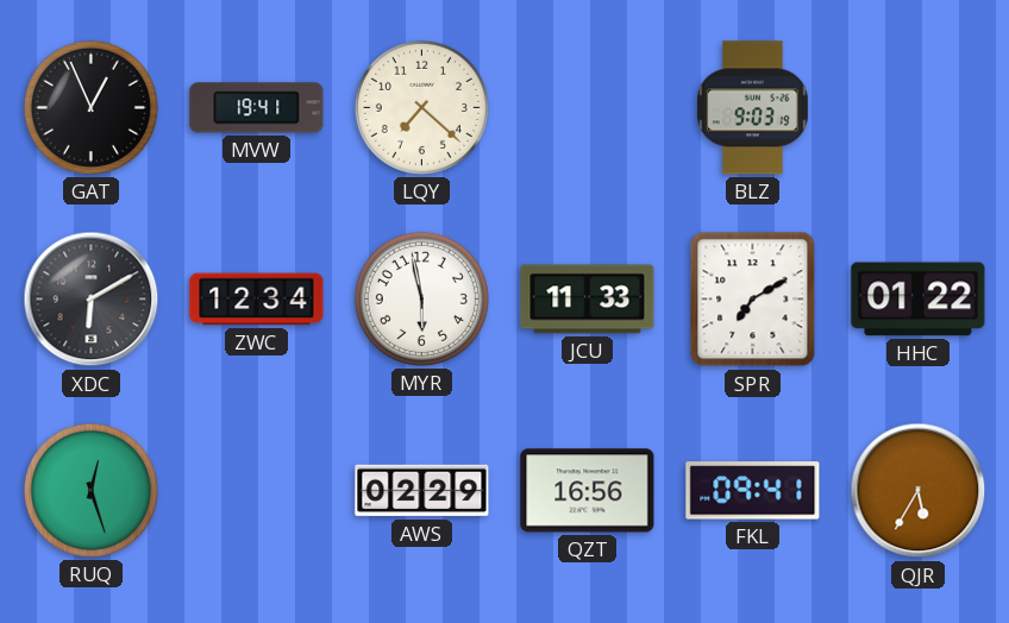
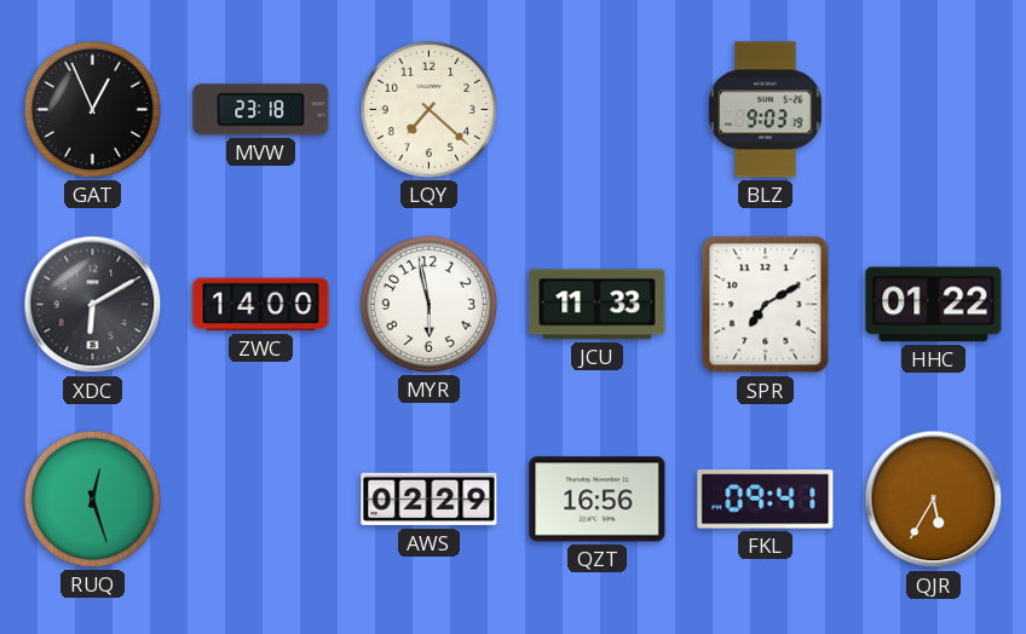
MVW: 19:41 -> 23:18
ZWC: 12:34 -> 14:00
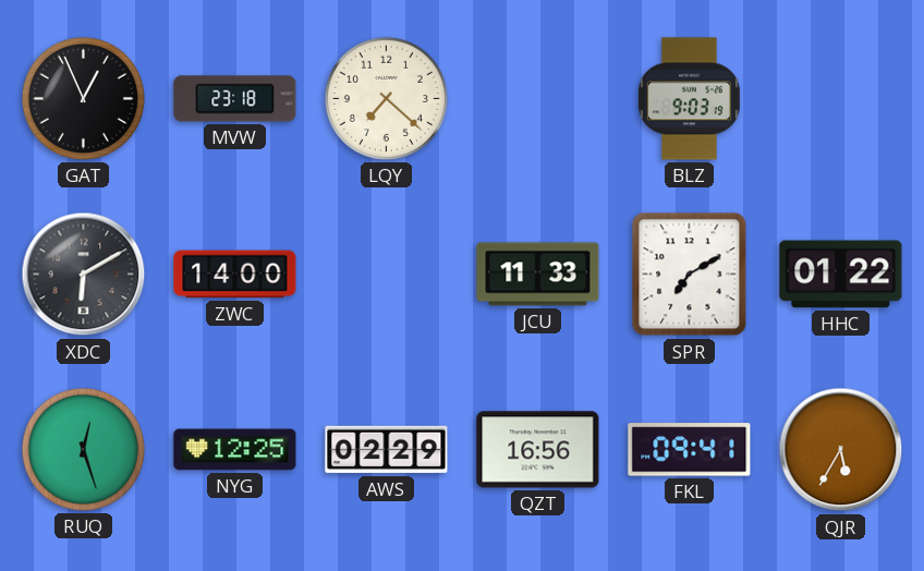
MYR: 5:58 -> none
NYG: none -> 12:25
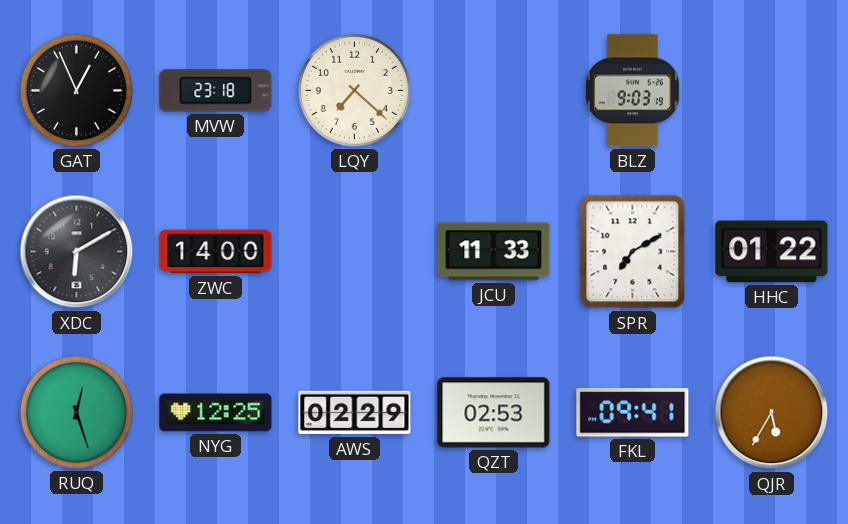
QZT: 16:56 -> 02:53
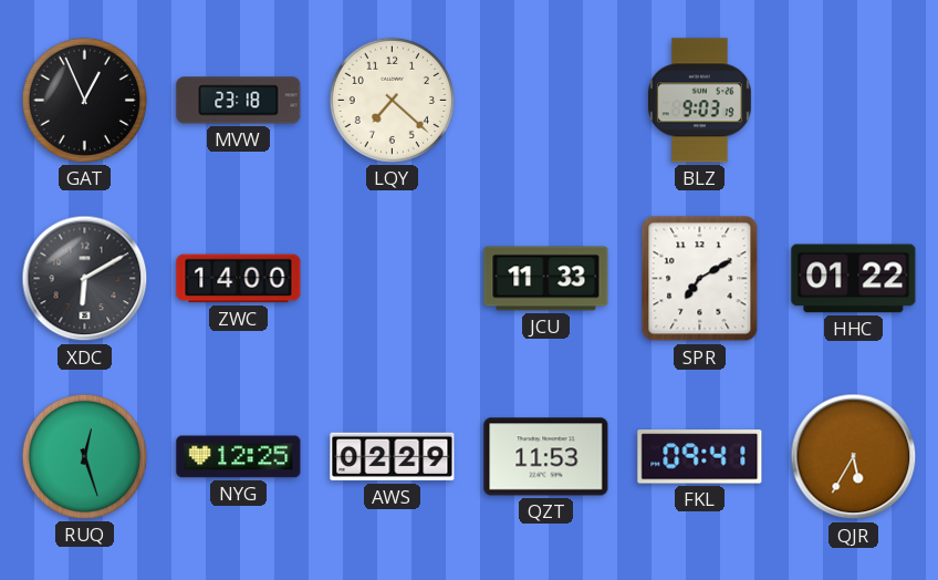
QZT: 02:53 -> 11:53
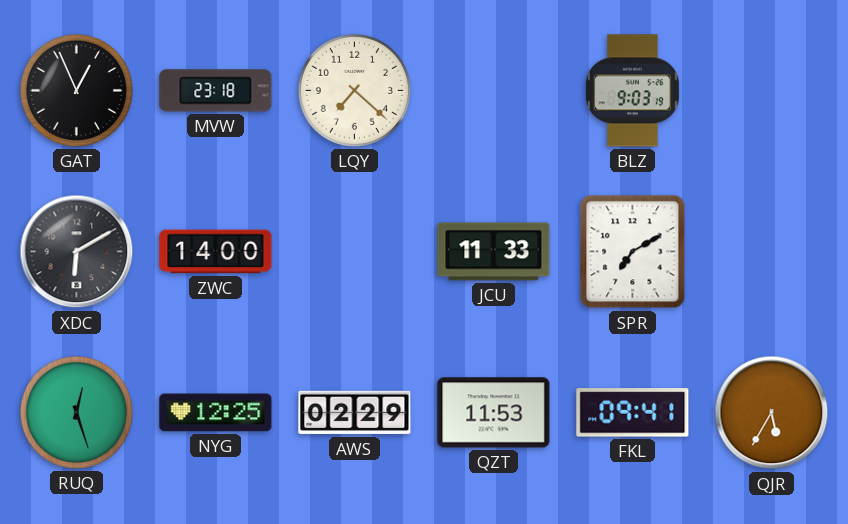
HHC: 01:22 -> none
